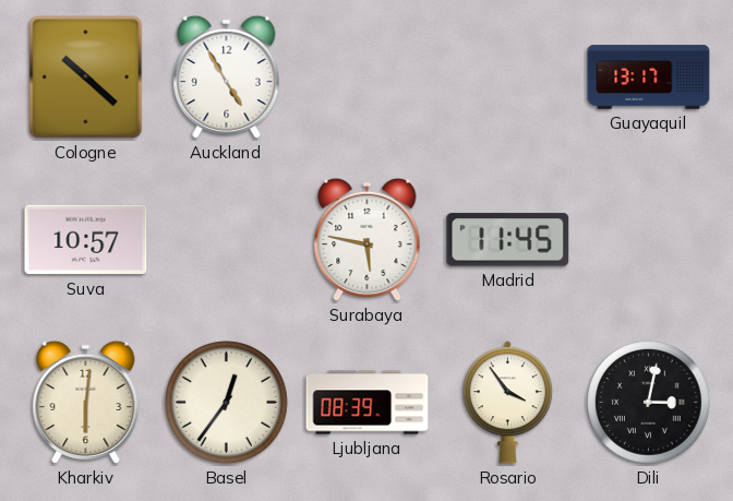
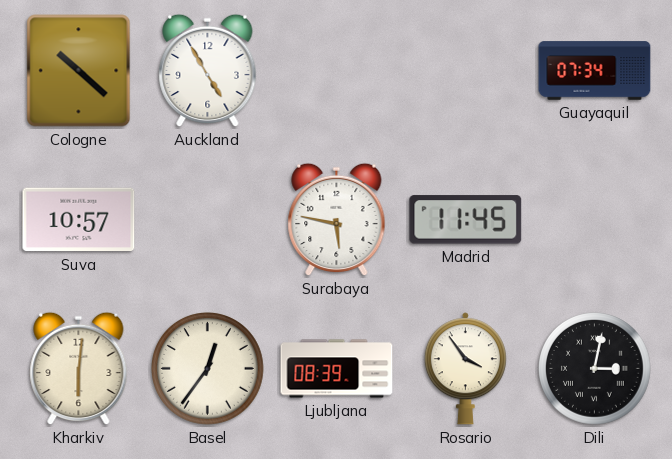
Guayaquil: 13:17 -> 07:34
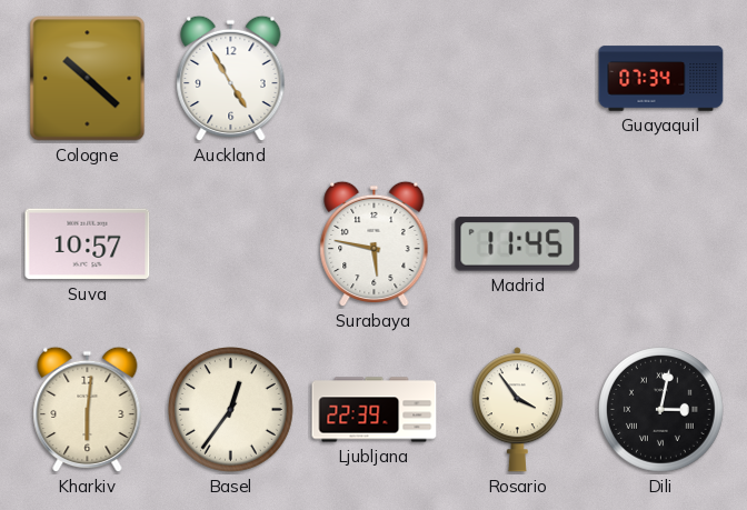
Ljubljana: 08:39 -> 22:39
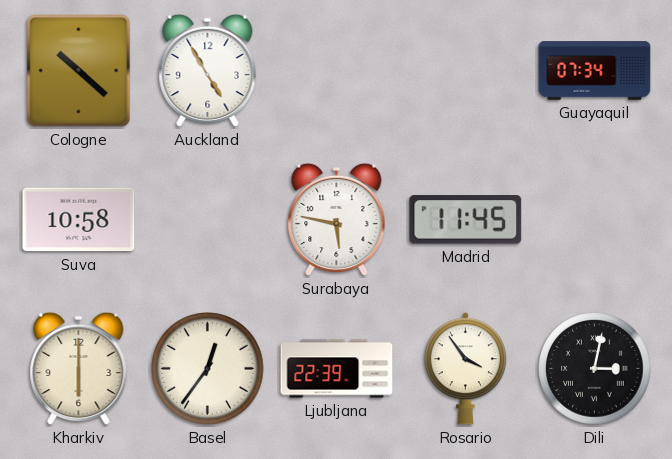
Suva: 10:57 -> 10:58
Kharkiv: 6:01 -> 6:00
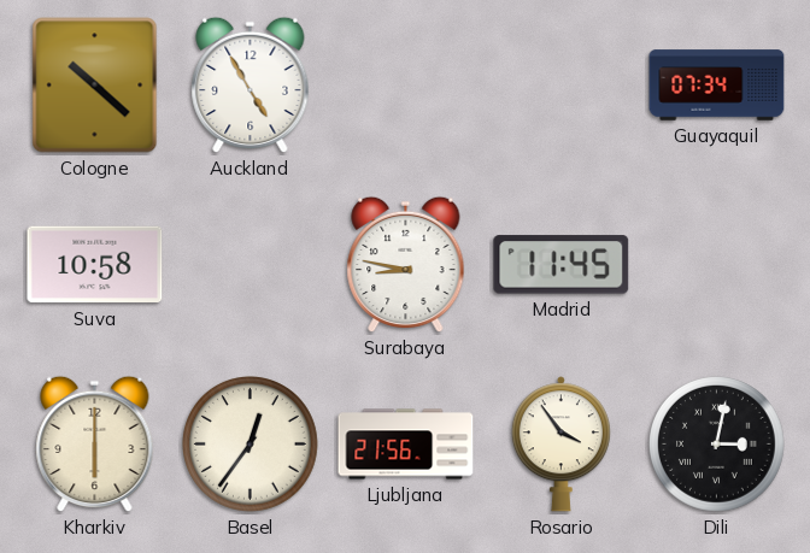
Surabaya: 5:47 -> 8:47
Ljubljana: 22:39 -> 21:56
